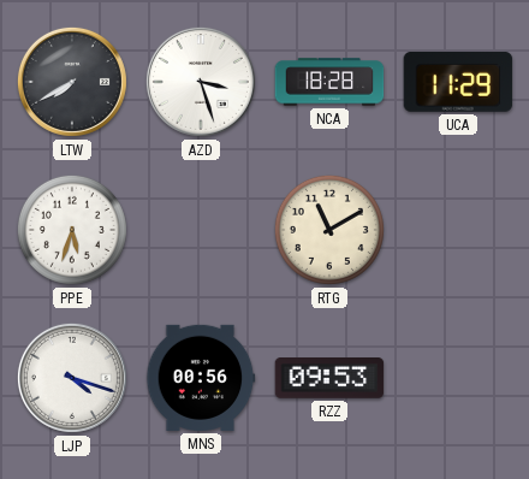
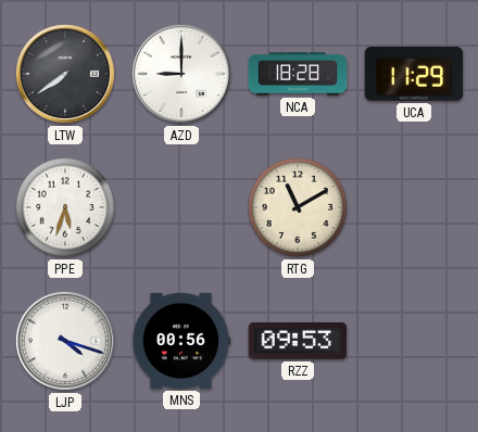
LTW: 7:40 -> 7:39
AZD: 3:27 -> 9:00
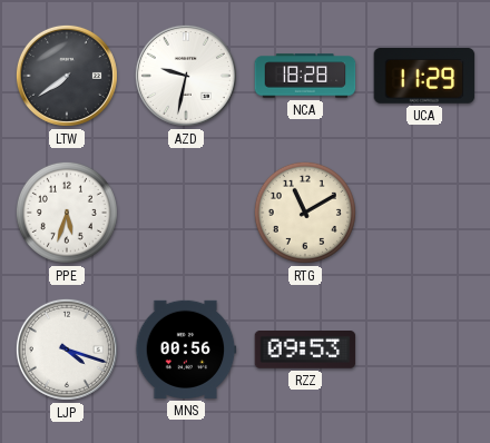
AZD: 9:00 -> 9:32
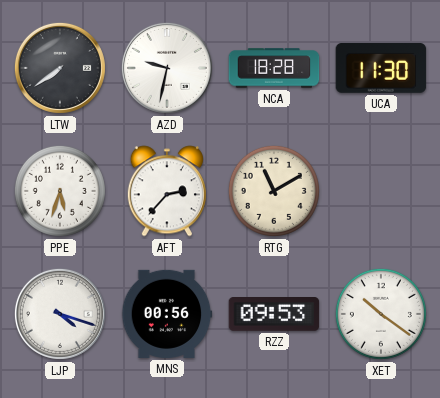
UCA: 11:29 -> 11:30
AFT: none -> 2:37
XET: none -> 10:21
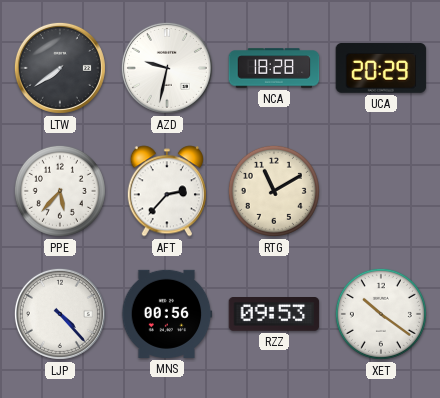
UCA: 11:30 -> 20:29
PPE: 5:33 -> 5:37
LJP: 4:18 -> 4:23
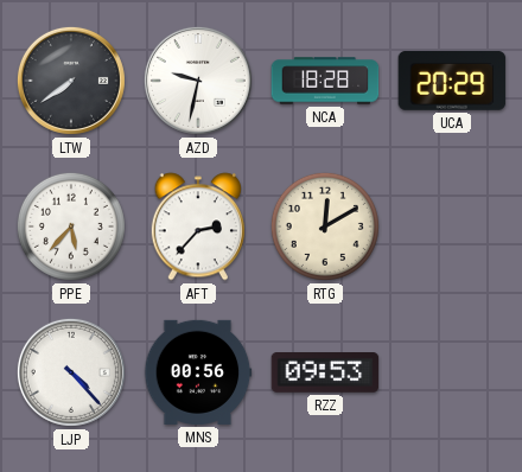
RTG: 11:10 -> 12:10
XET: 10:21 -> none
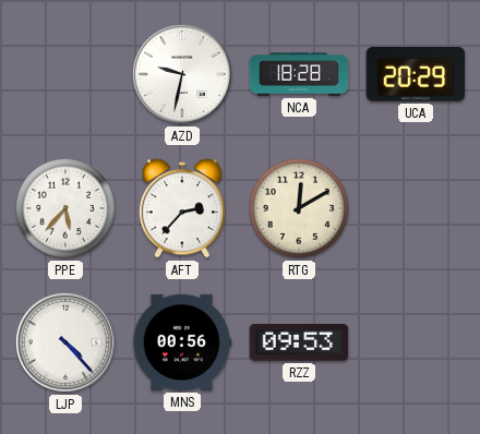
LTW: 7:39 -> none
